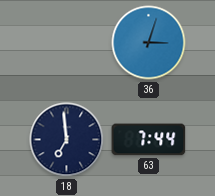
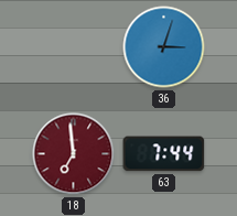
18 dial: navy -> burgundy
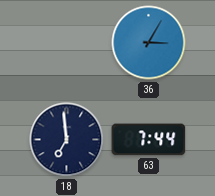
36: 3:03 -> 3:05
18 dial: burgundy -> navy
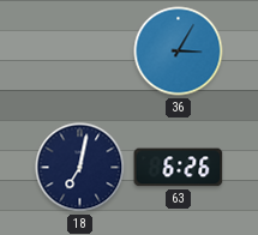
18: 6:59 -> 7:02
63: 7:44 -> 6:26
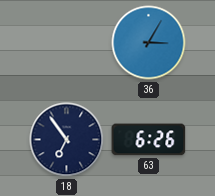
18: 7:02 -> 6:54
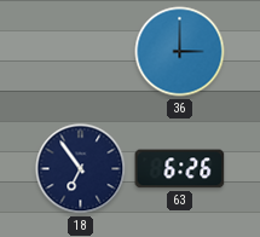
36: 3:05 -> 3:00
